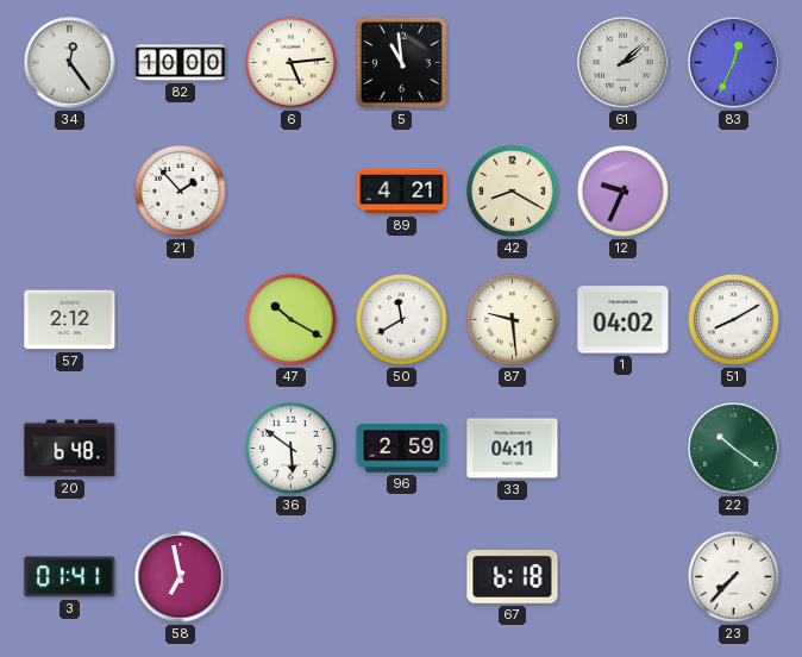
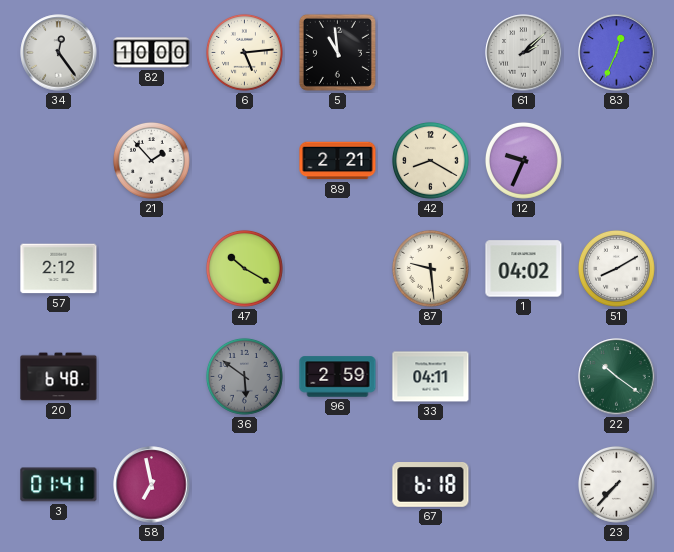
89: 4:21 -> 2:21
50: 11:40 -> none
36 dial: white -> grey
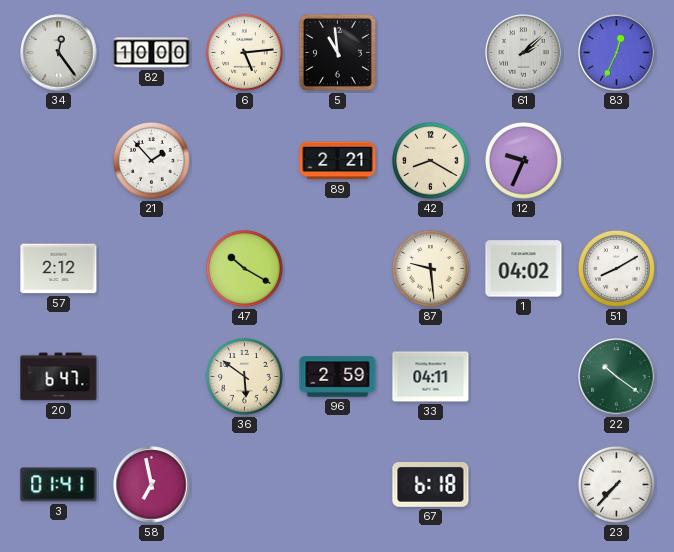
20: 6:48 -> 6:47
36 dial: grey -> cream
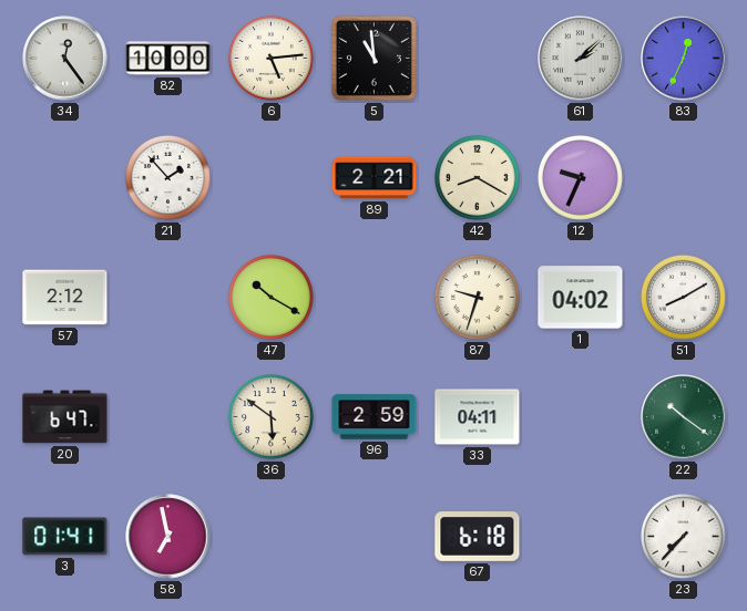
87: 9:29 -> 9:33
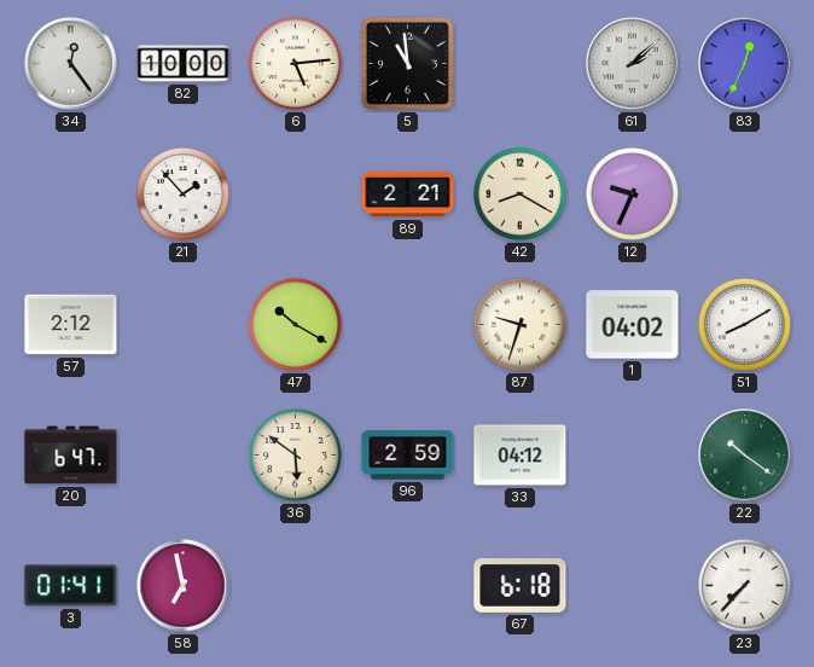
33: 04:11 -> 04:12
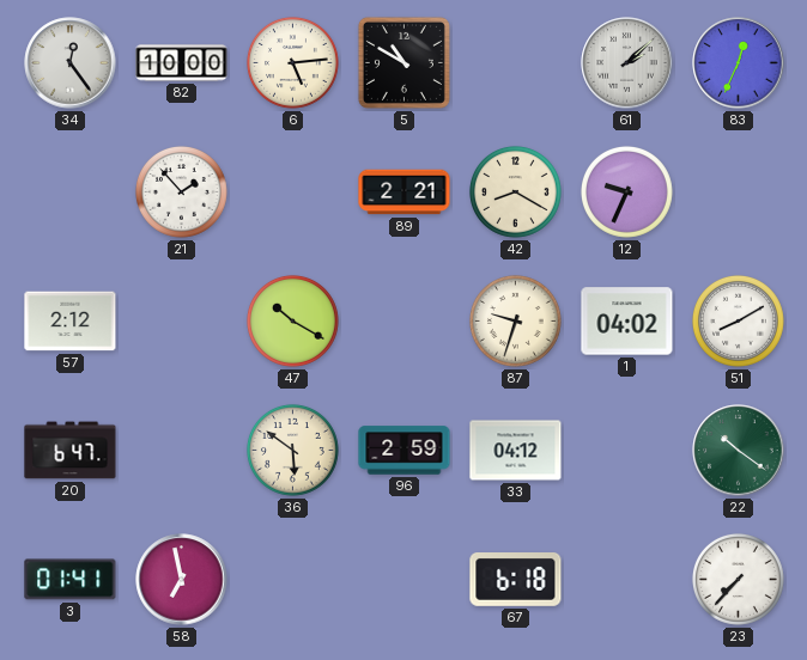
5: 10:59 -> 10:50
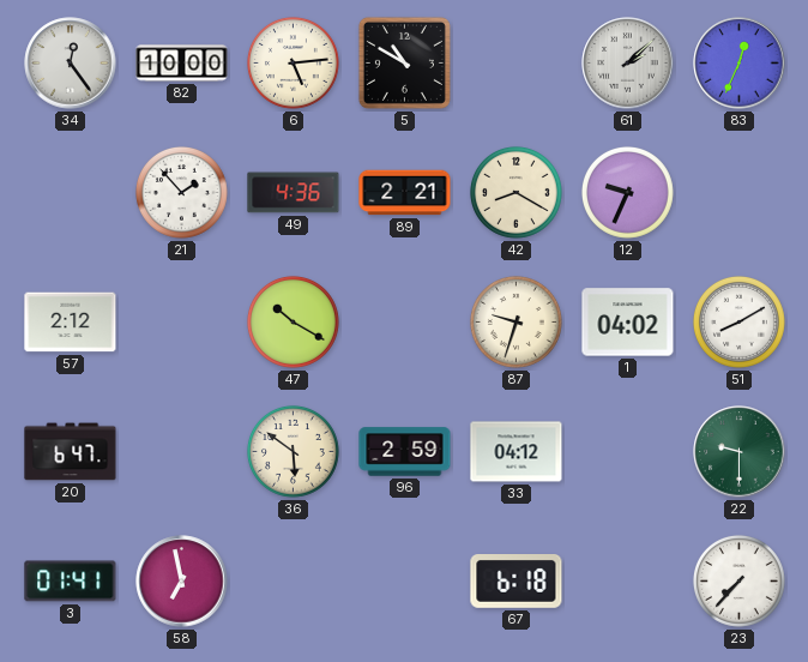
49: none -> 4:36
22: 10:21 -> 9:30
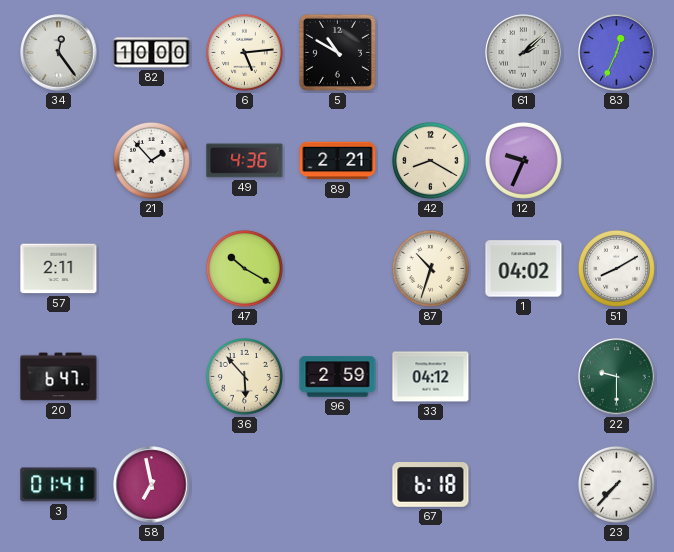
57: 2:12 -> 2:11
87: 9:33 -> 10:33
36: 5:51 -> 5:53
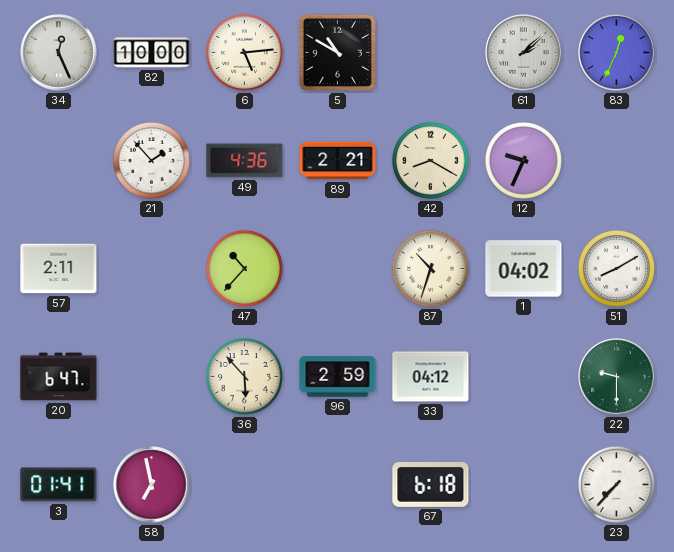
34: 12:24 -> 12:26
47: 10:20 -> 10:37
